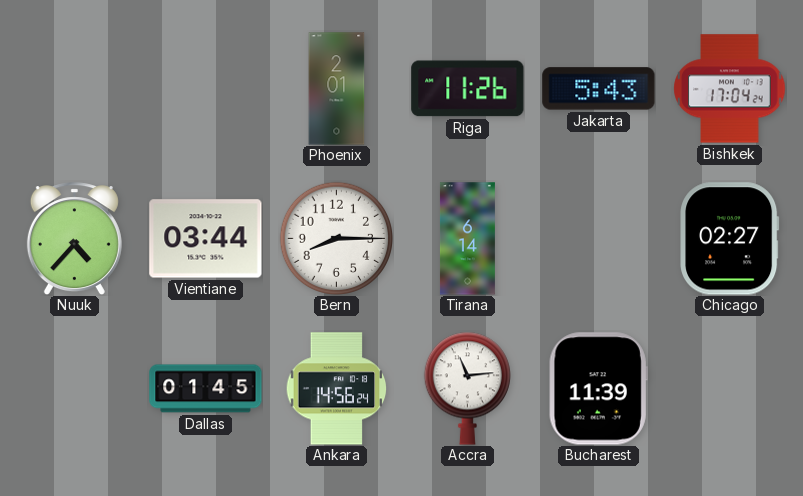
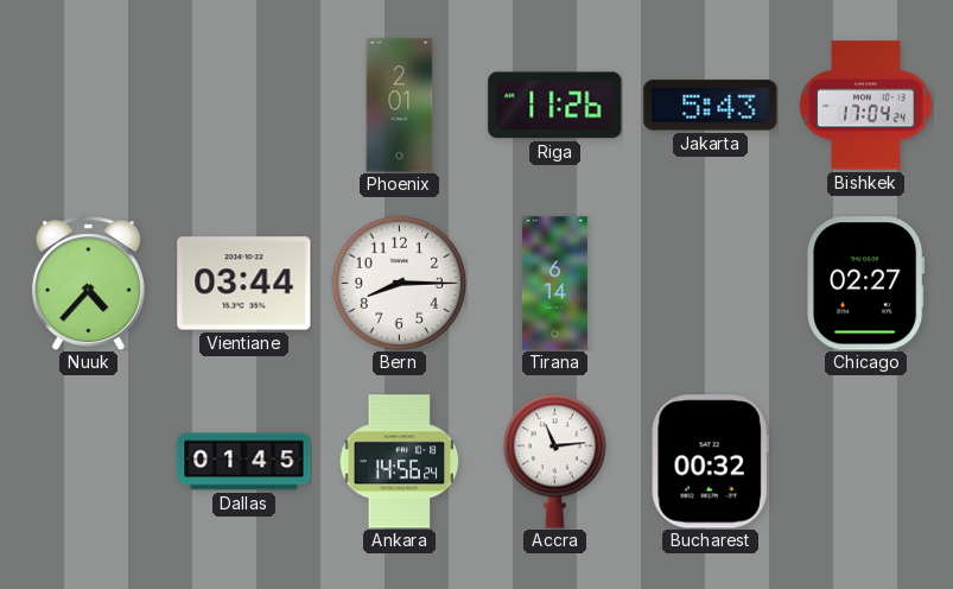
Bucharest: 11:39 -> 00:32
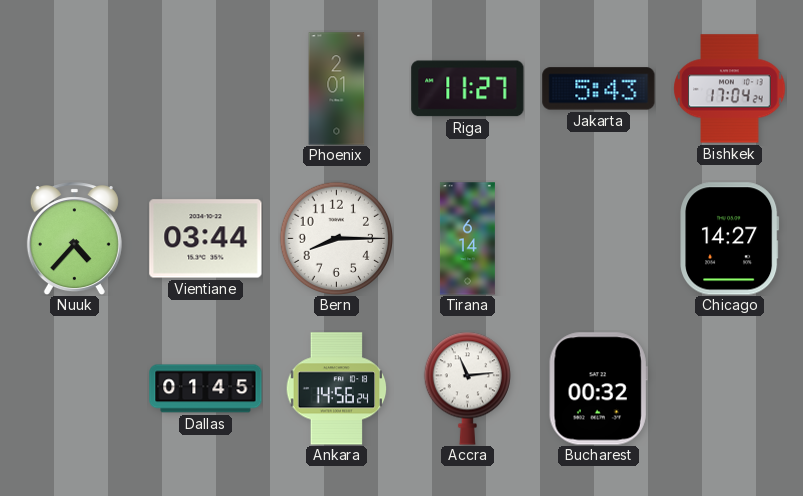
Riga: 11:26 -> 11:27
Chicago: 02:27 -> 14:27
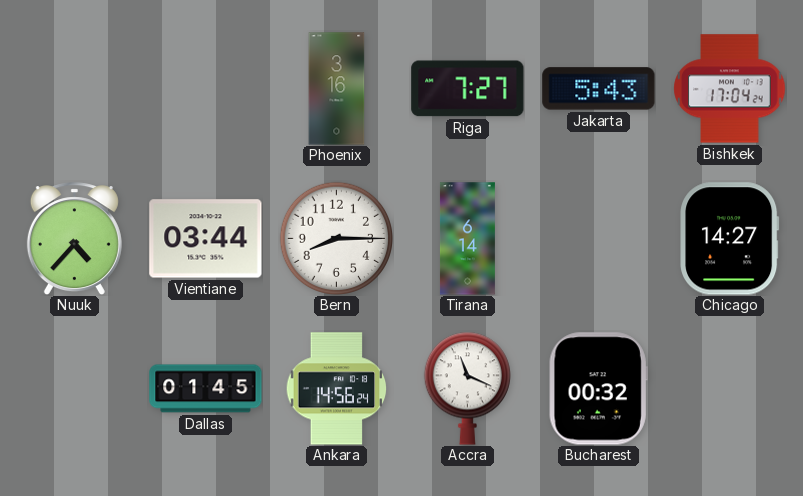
Phoenix: 2:01 -> 3:16
Riga: 11:27 -> 7:27
Accra: 11:14 -> 11:19
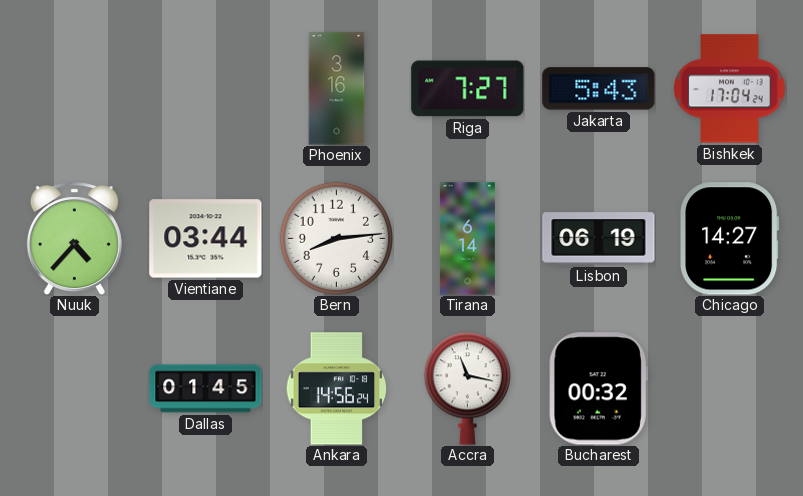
Bern: 8:15 -> 8:14
Lisbon: none -> 06:19
Accra: 11:19 -> 11:17
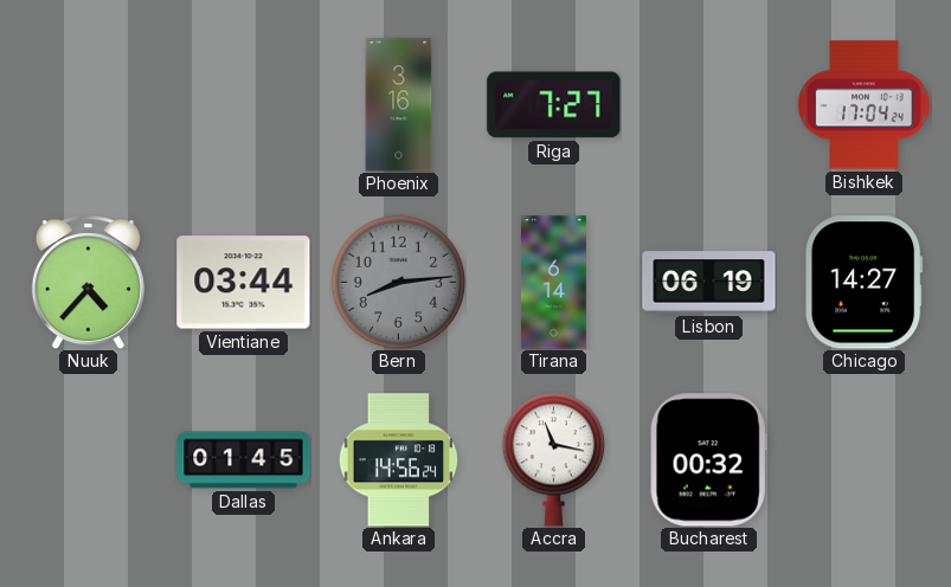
Jakarta: 5:43 -> none
Bern dial: white -> grey
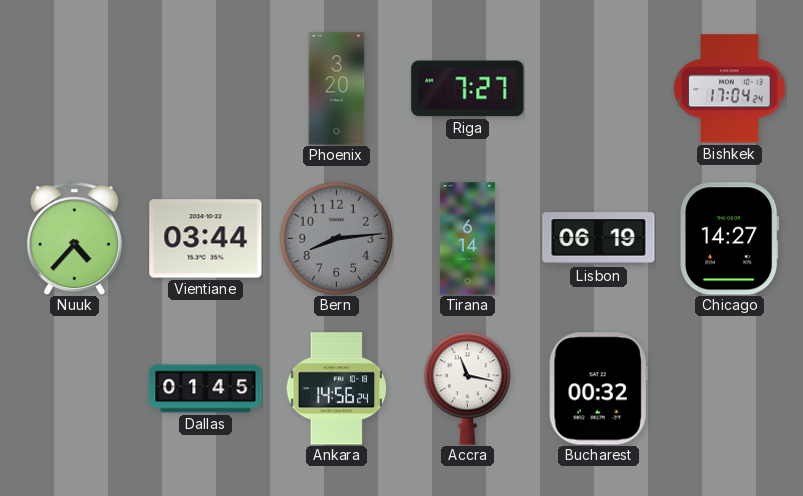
Phoenix: 3:16 -> 3:20
